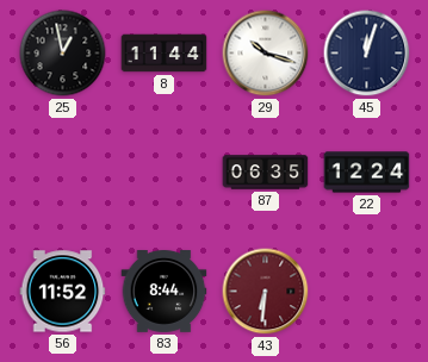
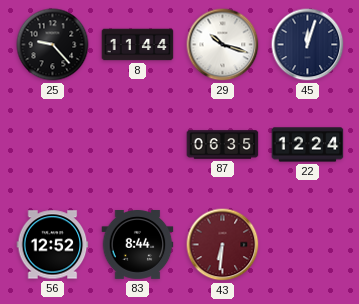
25: 12:58 -> 9:23
56: 11:52 -> 12:52
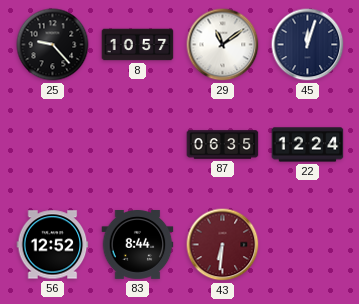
8: 11:44 -> 10:57
29: 10:18 -> 11:09
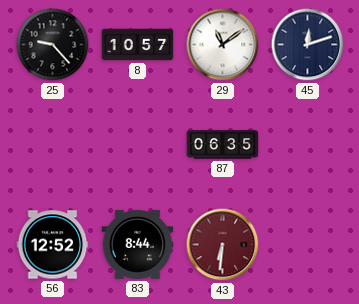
45: 12:03 -> 12:12
22: 12:24 -> none
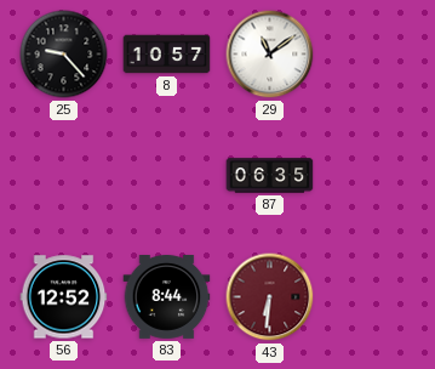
45: 12:12 -> none
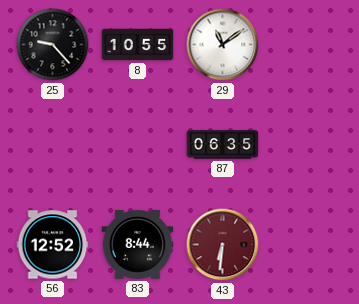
8: 10:57 -> 10:55
